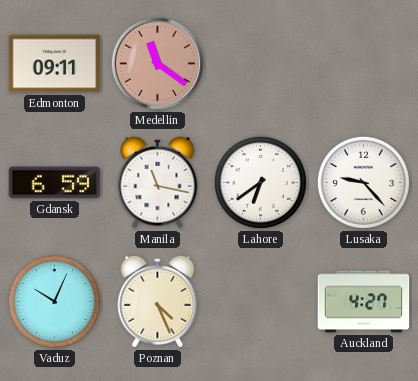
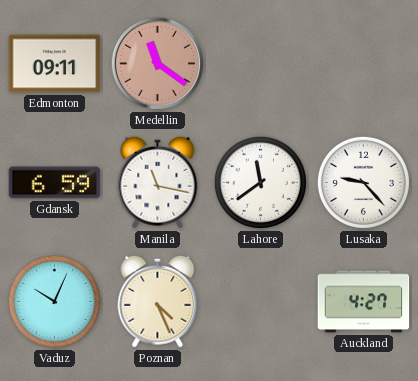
Lahore: 6:39 -> 11:39
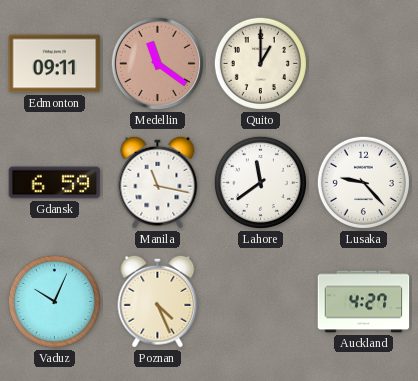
Quito: none -> 1:00
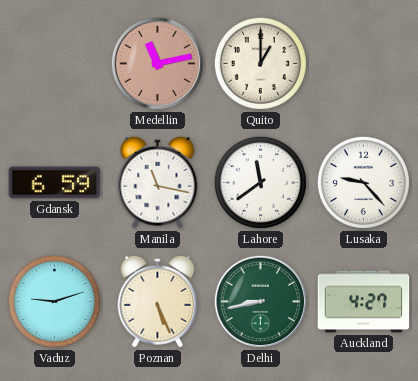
Edmonton: 09:11 -> none
Medellin: 11:21 -> 11:13
Vaduz: 10:04 -> 9:12
Poznan: 4:26 -> 5:26
Delhi: none -> 8:43
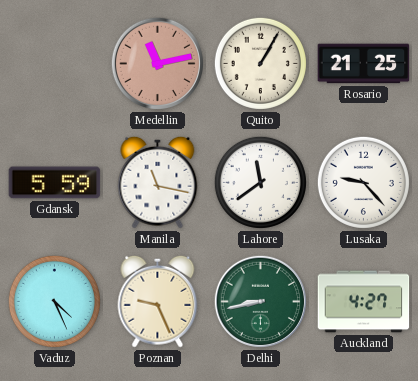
Quito: 1:00 -> 1:05
Rosario: none -> 21:25
Gdansk: 6:59 -> 5:59
Vaduz: 9:12 -> 4:26
Poznan: 5:26 -> 9:26
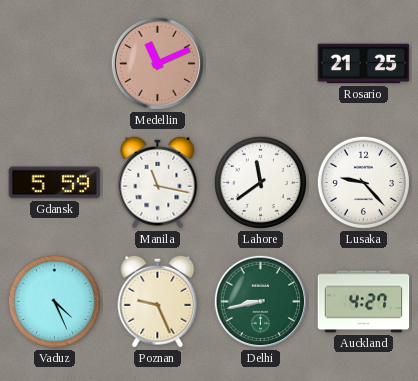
Medellin: 11:13 -> 11:11
Quito: 1:05 -> none
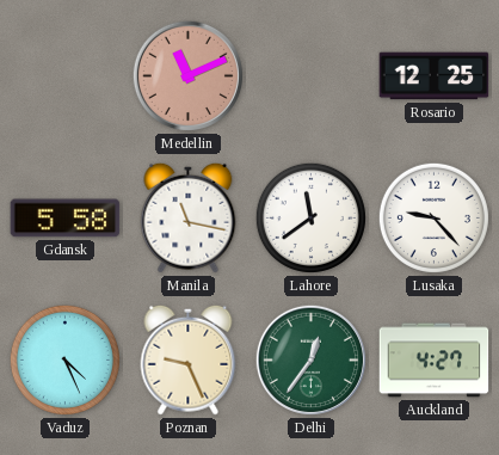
Rosario: 21:25 -> 12:25
Gdansk: 5:59 -> 5:58
Delhi: 8:43 -> 12:36
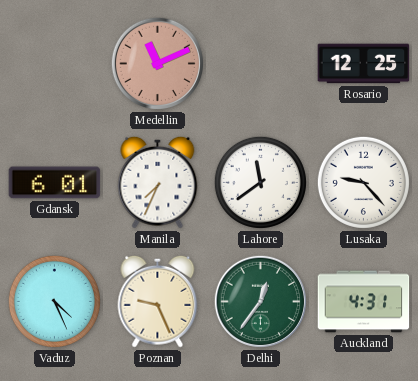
Gdansk: 5:58 -> 6:01
Manila: 11:17 -> 7:34
Auckland: 4:27 -> 4:31
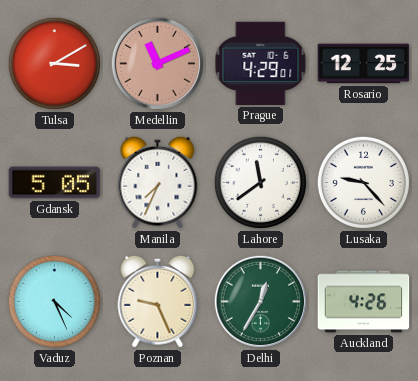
Tulsa: none -> 3:10
Prague: none -> 4:29
Gdansk: 6:01 -> 5:05
Delhi: 12:36 -> 12:35
Auckland: 4:31 -> 4:26
